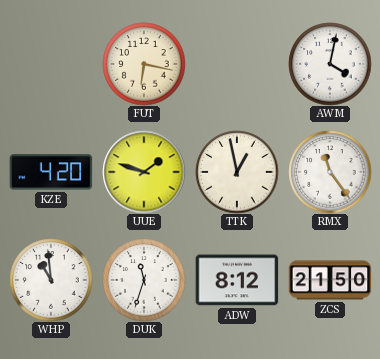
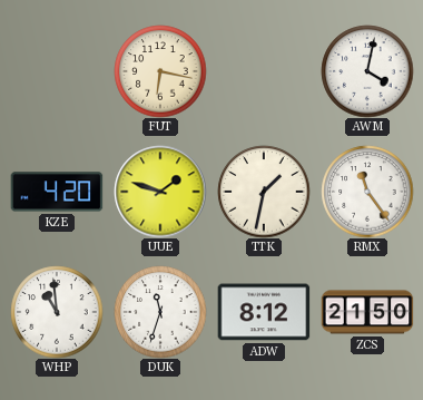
TTK: 12:58 -> 1:32
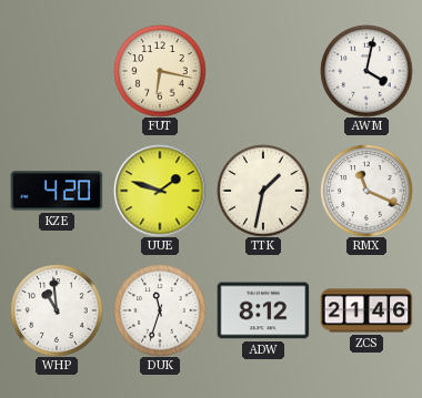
RMX: 11:24 -> 11:19
ZCS: 21:50 -> 21:46
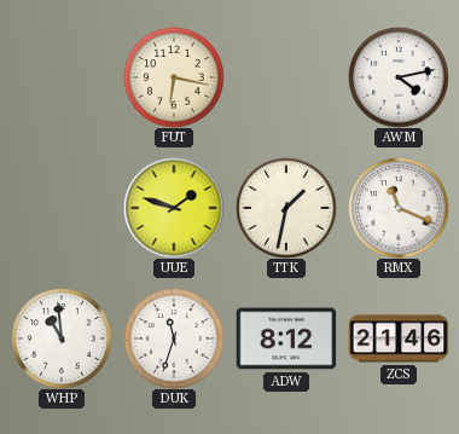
AWM: 4:02 -> 4:13
KZE: 4:20 -> none
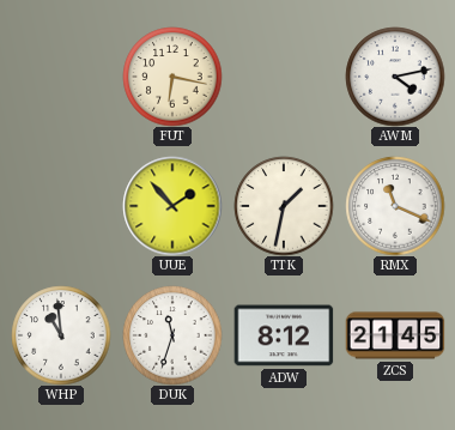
UUE: 1:48 -> 1:53
ZCS: 21:46 -> 21:45
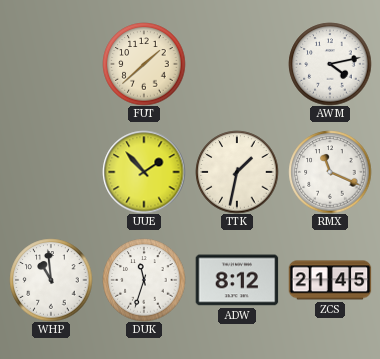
FUT: 6:17 -> 1:38
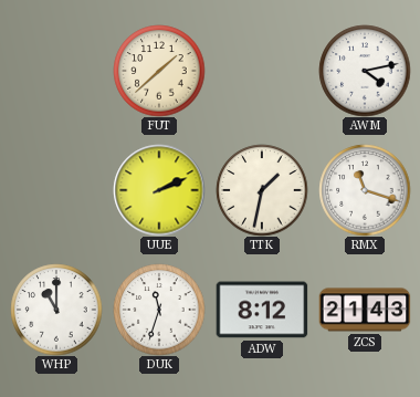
UUE: 1:53 -> 2:11
RMX: 11:19 -> 11:18
WHP: 10:59 -> 11:00
ZCS: 21:45 -> 21:43
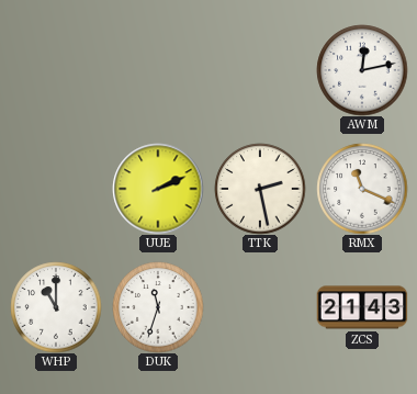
FUT: 1:38 -> none
AWM: 4:13 -> 12:13
TTK: 1:32 -> 2:28
RMX: 11:18 -> 11:19
ADW: 8:12 -> none
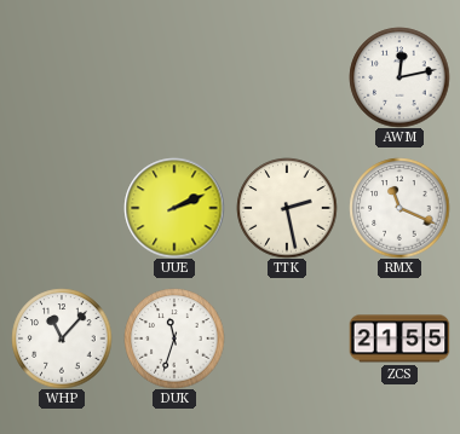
WHP: 11:00 -> 11:07
ZCS: 21:43 -> 21:55
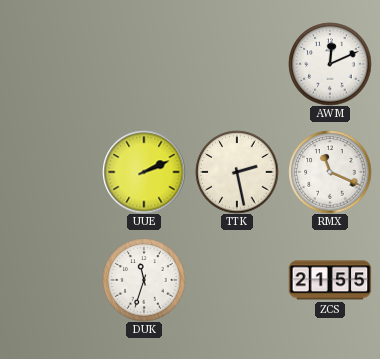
AWM: 12:13 -> 12:11
WHP: 11:07 -> none
